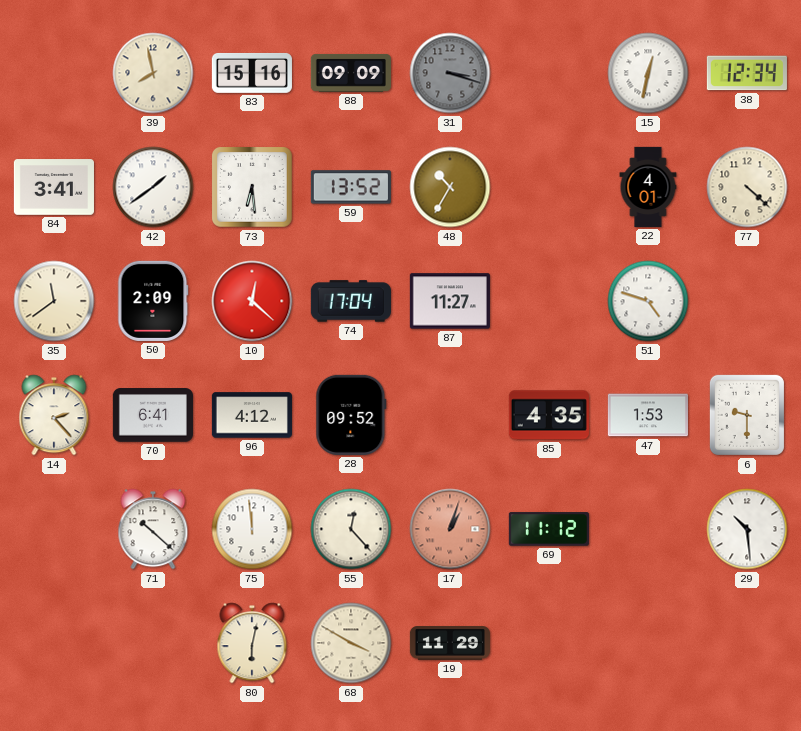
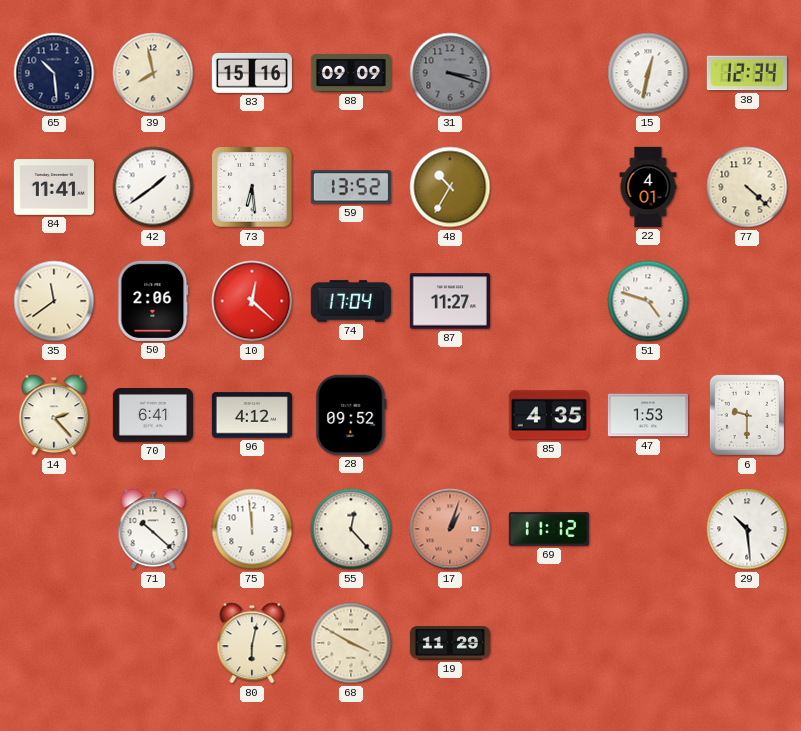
65: none -> 10:29
84: 3:41 -> 11:41
50: 2:09 -> 2:06
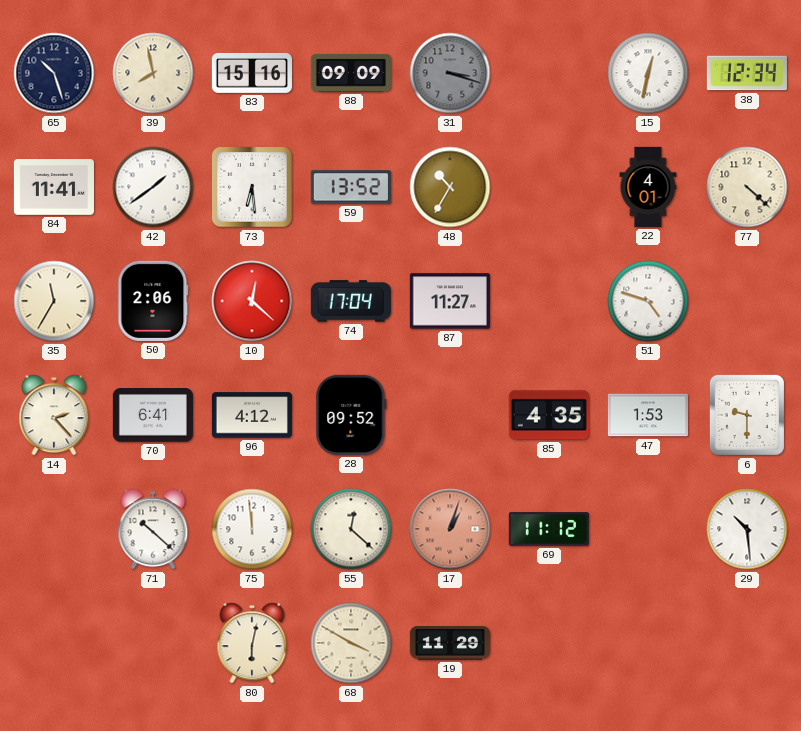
65: 10:29 -> 10:27
35: 11:39 -> 11:35
55: 12:23 -> 12:22
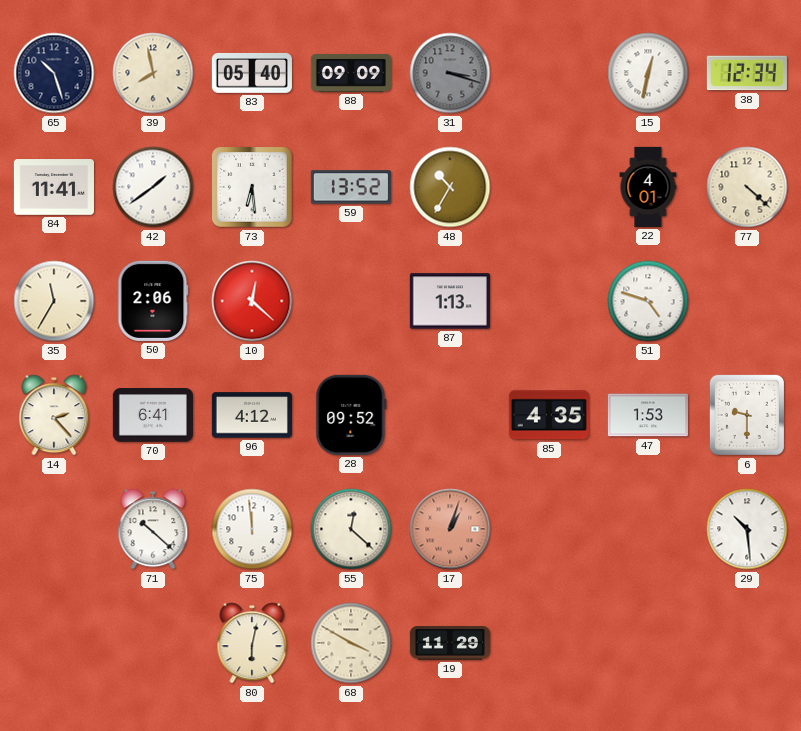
83: 15:16 -> 05:40
74: 17:04 -> none
87: 11:27 -> 1:13
69: 11:12 -> none
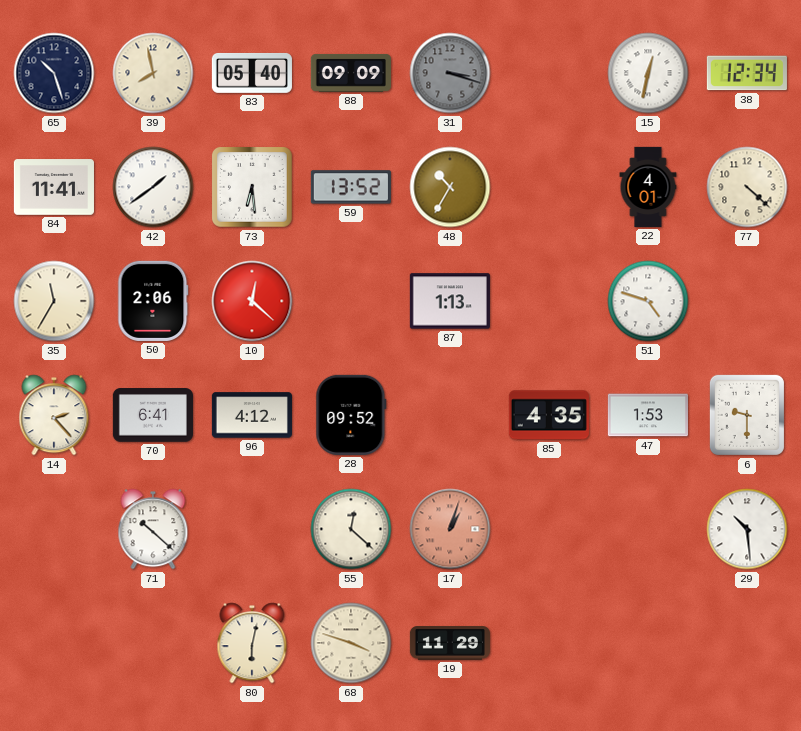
75: 11:59 -> none
68: 3:50 -> 3:48
